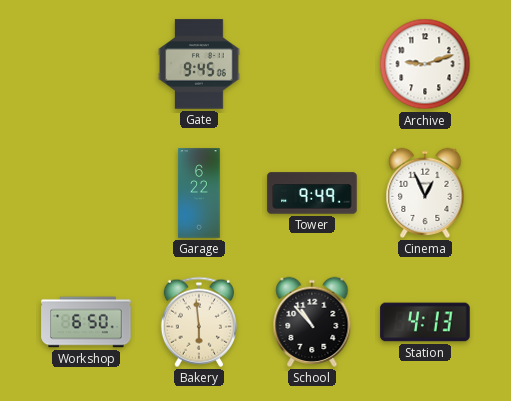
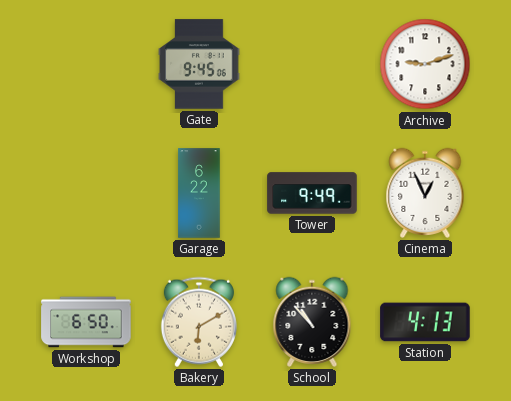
Bakery: 5:59 -> 6:10
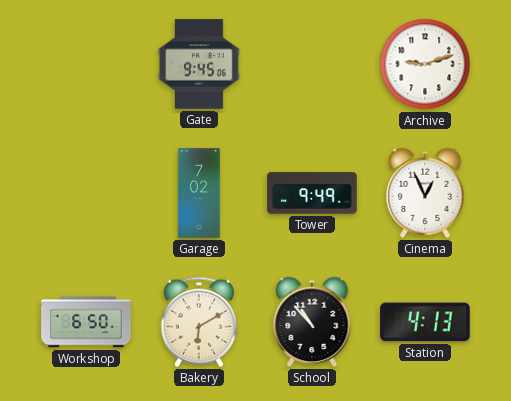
Garage: 6:22 -> 7:02
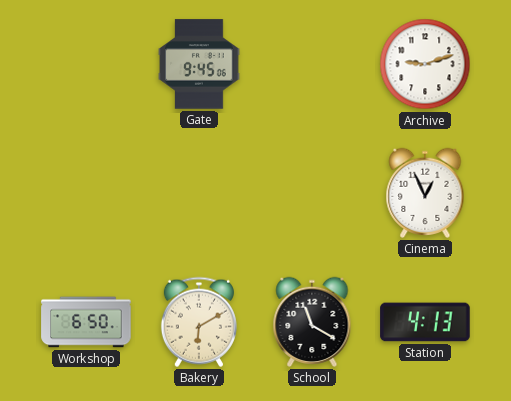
Garage: 7:02 -> none
Tower: 9:49 -> none
School: 10:53 -> 11:20
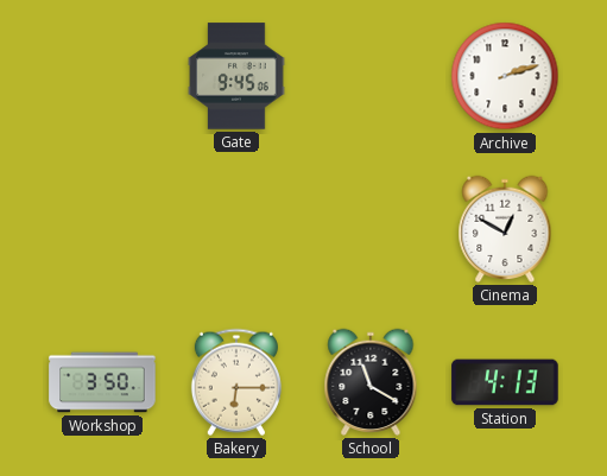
Archive: 9:12 -> 2:12
Cinema: 12:56 -> 12:50
Workshop: 6:50 -> 3:50
Bakery: 6:10 -> 6:15
